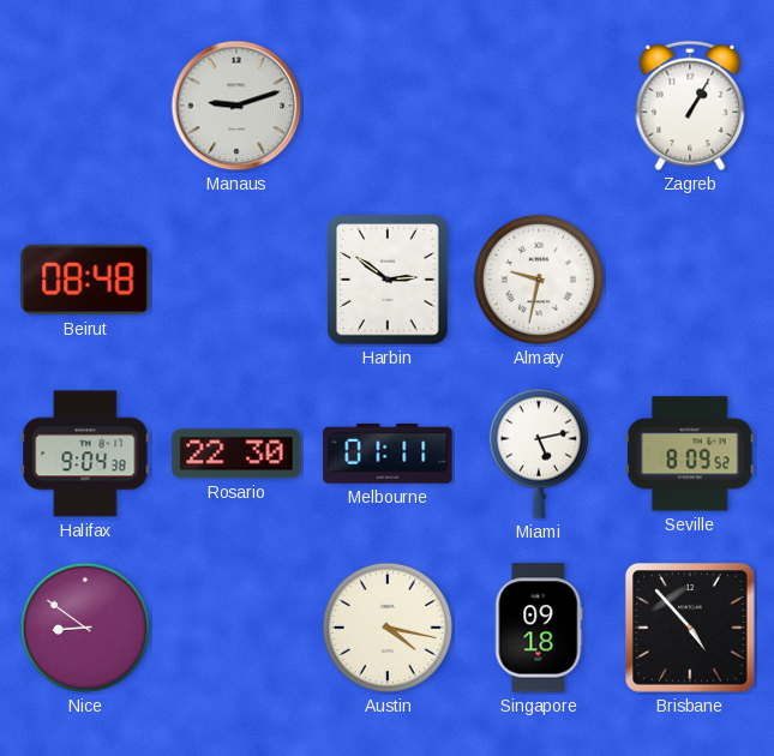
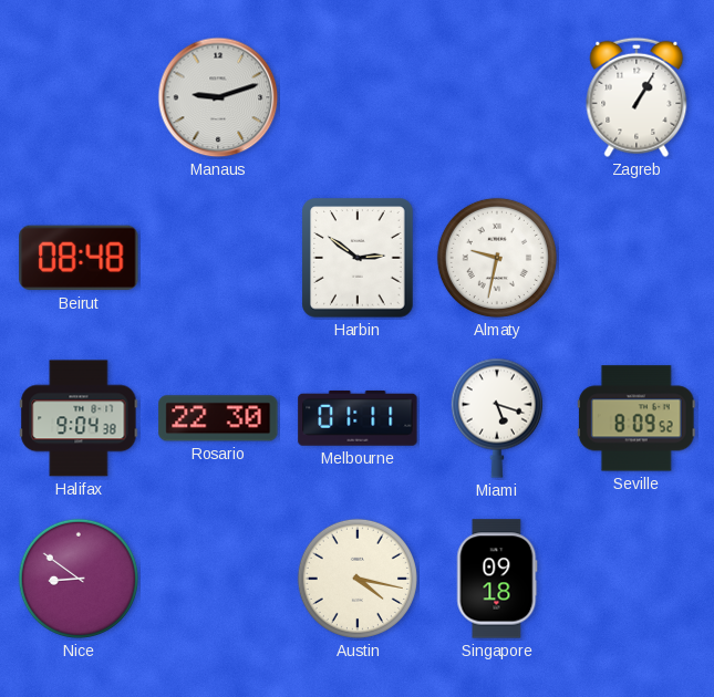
Miami: 5:13 -> 5:18
Brisbane: 4:53 -> none
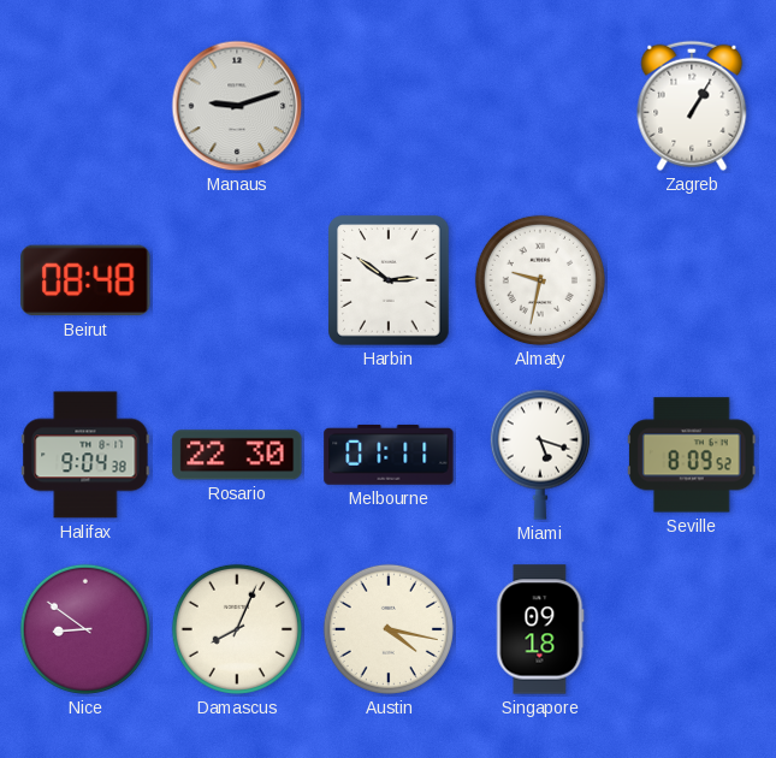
Damascus: none -> 8:04
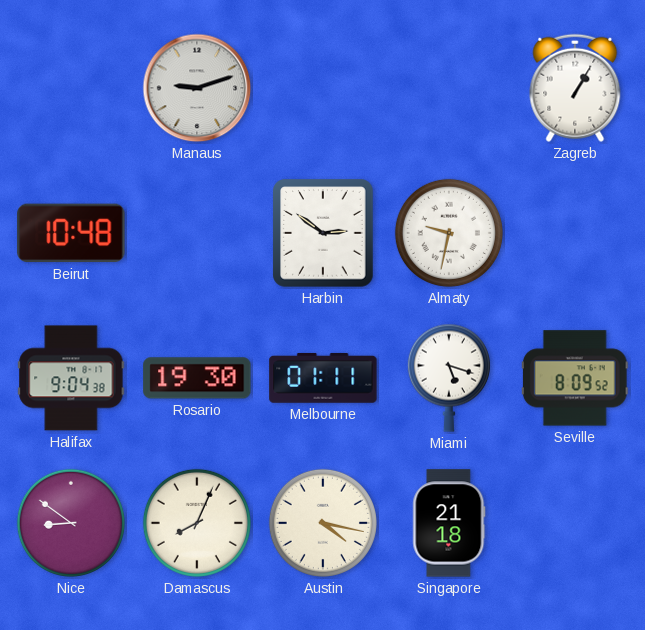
Beirut: 08:48 -> 10:48
Rosario: 22:30 -> 19:30
Singapore: 09:18 -> 21:18
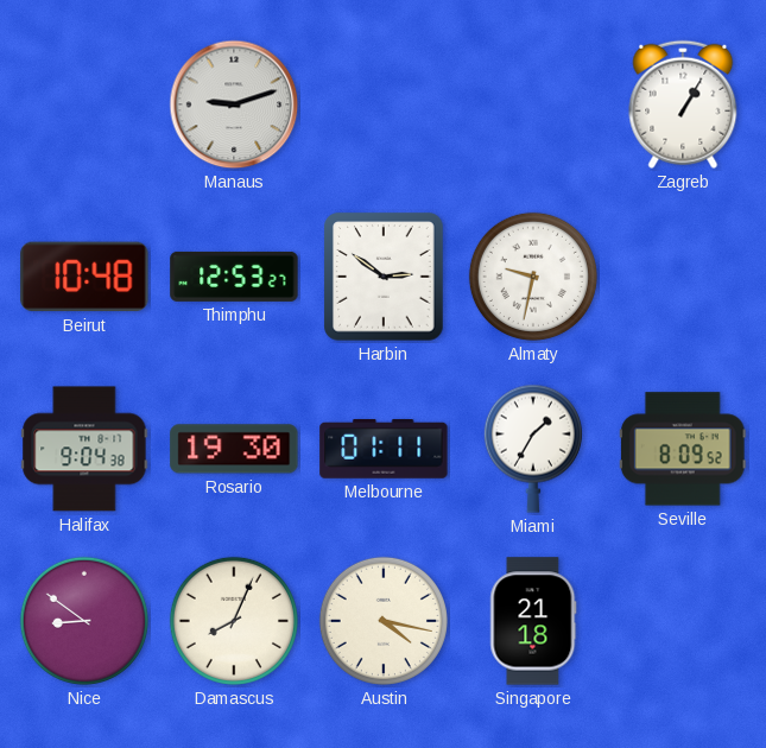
Thimphu: none -> 12:53
Miami: 5:18 -> 1:35
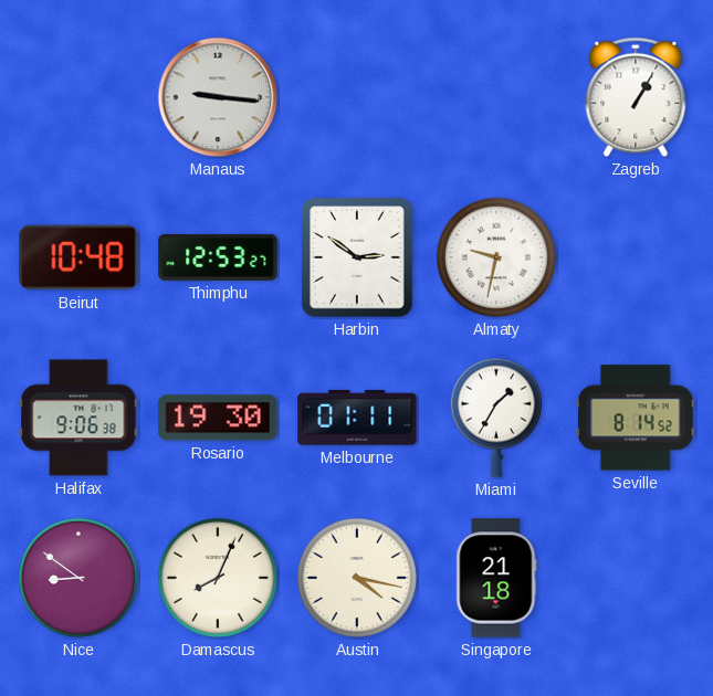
Manaus: 9:12 -> 9:16
Halifax: 9:04 -> 9:06
Seville: 8:09 -> 8:14
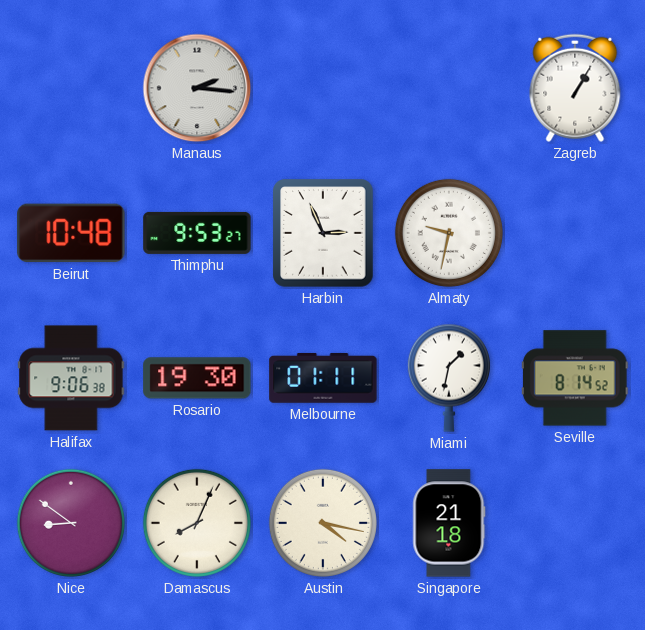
Manaus: 9:16 -> 2:16
Thimphu: 12:53 -> 9:53
Harbin: 2:51 -> 2:56
Miami: 1:35 -> 1:32
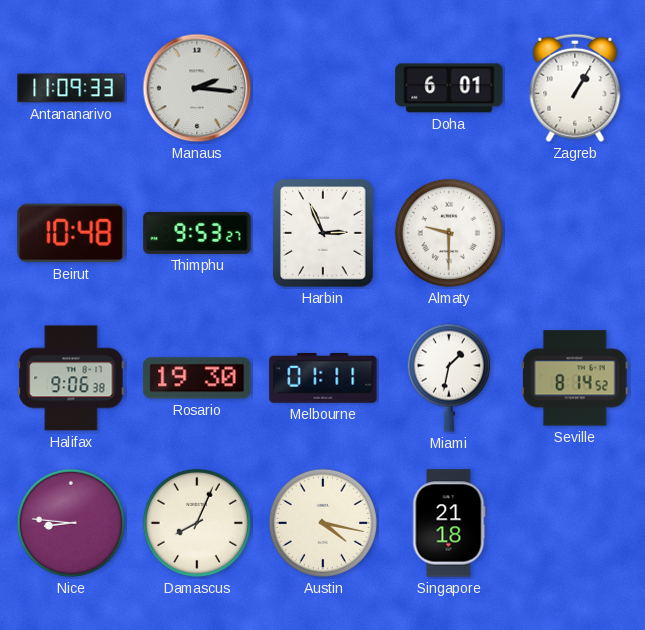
Antananarivo: none -> 11:09
Doha: none -> 6:01
Almaty: 9:32 -> 9:30
Nice: 8:51 -> 8:46
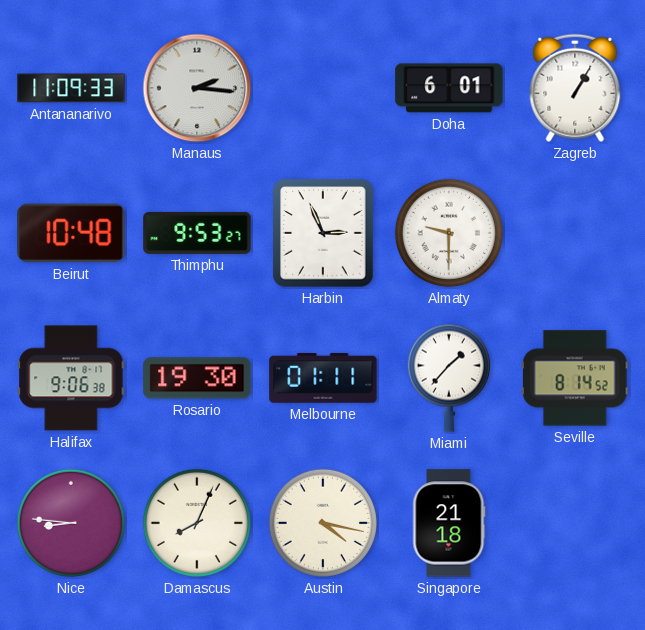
Miami: 1:32 -> 1:37
